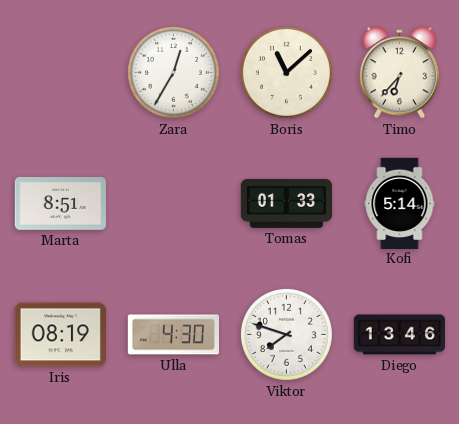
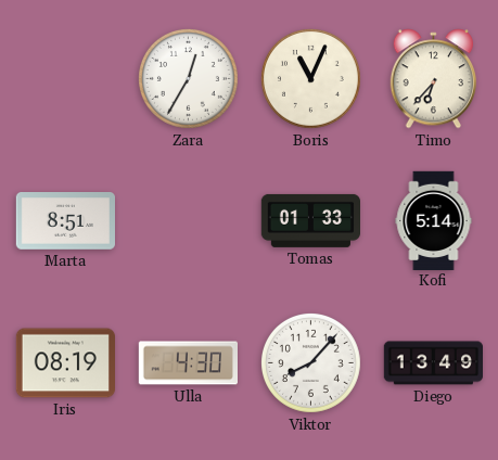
Boris: 11:08 -> 11:04
Viktor: 7:48 -> 8:07
Diego: 13:46 -> 13:49
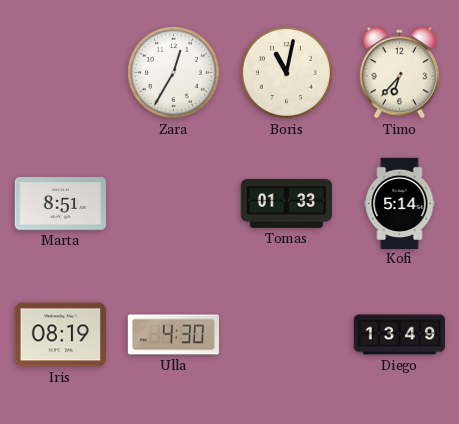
Boris: 11:04 -> 11:02
Viktor: 8:07 -> none
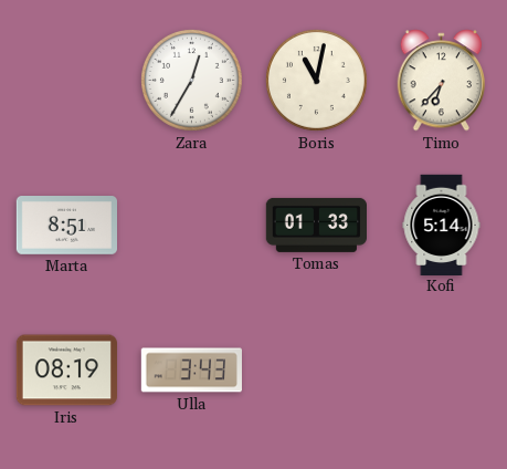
Ulla: 4:30 -> 3:43
Diego: 13:49 -> none
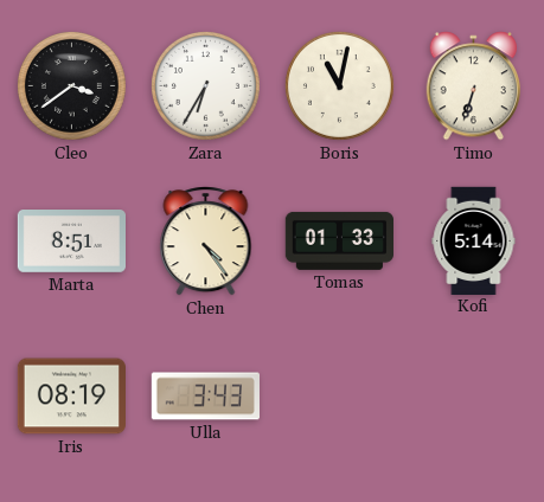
Cleo: none -> 3:39
Zara: 12:35 -> 6:35
Timo: 6:37 -> 6:33
Chen: none -> 4:24
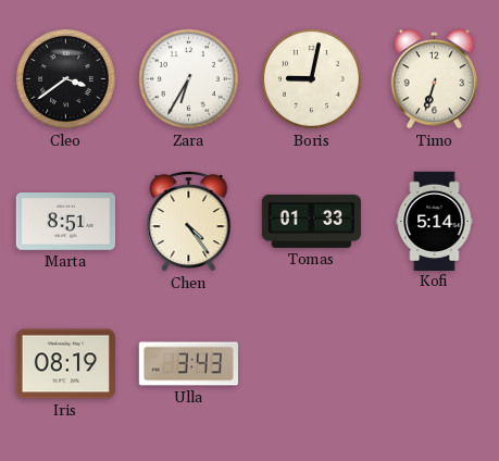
Boris: 11:02 -> 9:02
